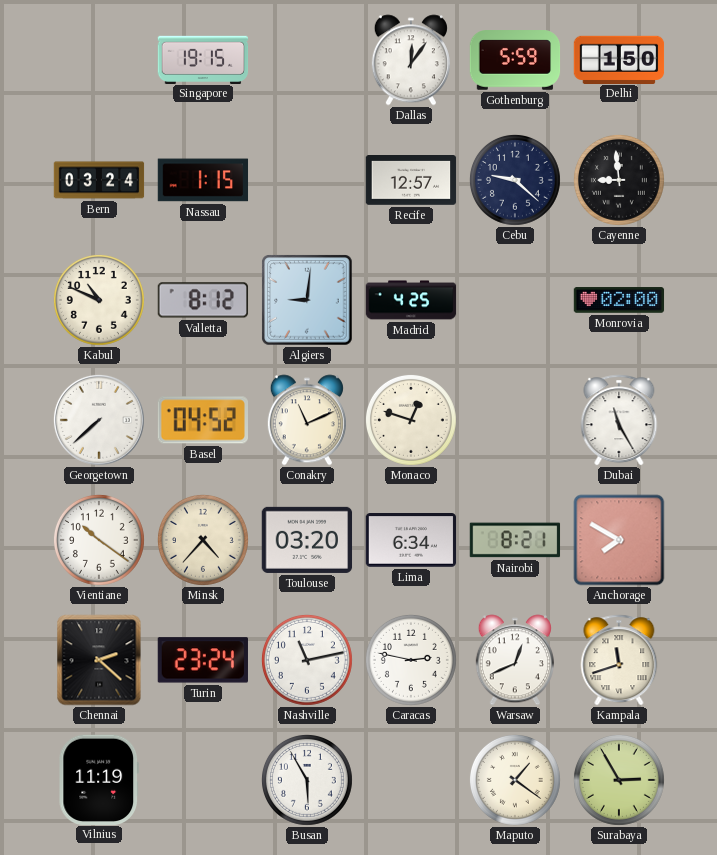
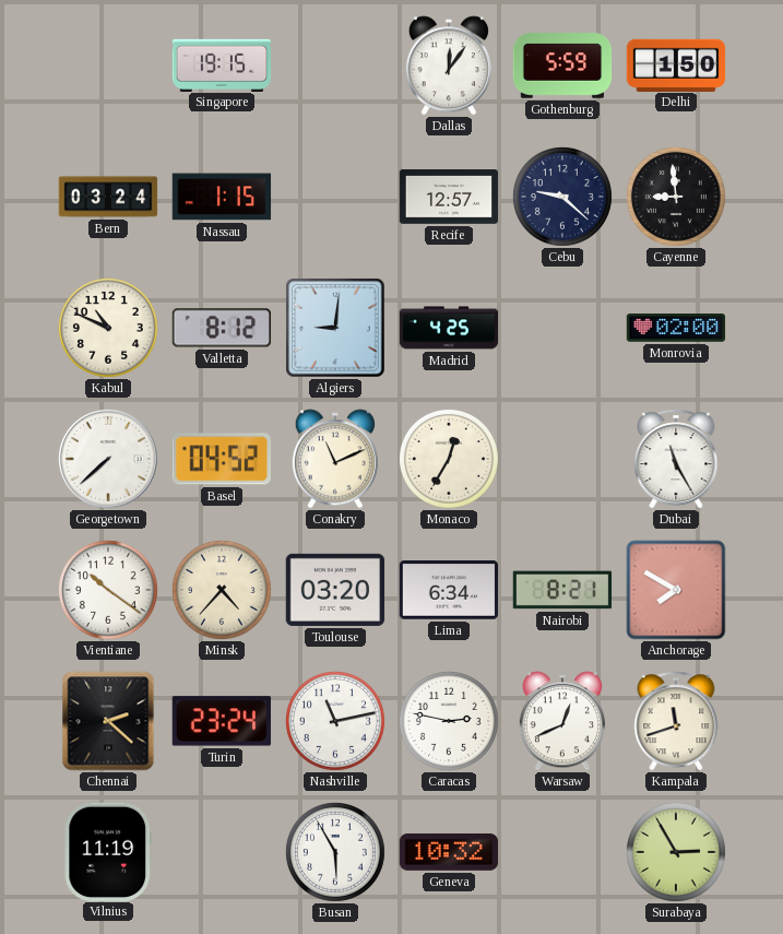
Monaco: 12:48 -> 12:35
Geneva: none -> 10:32
Maputo: 1:21 -> none
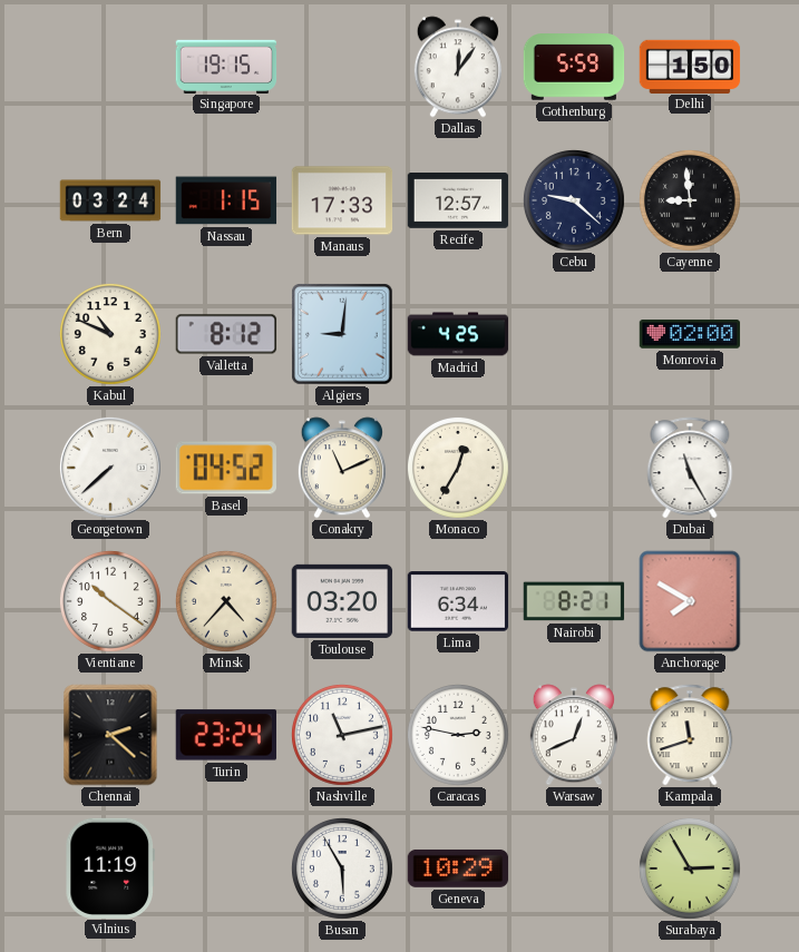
Manaus: none -> 17:33
Geneva: 10:32 -> 10:29
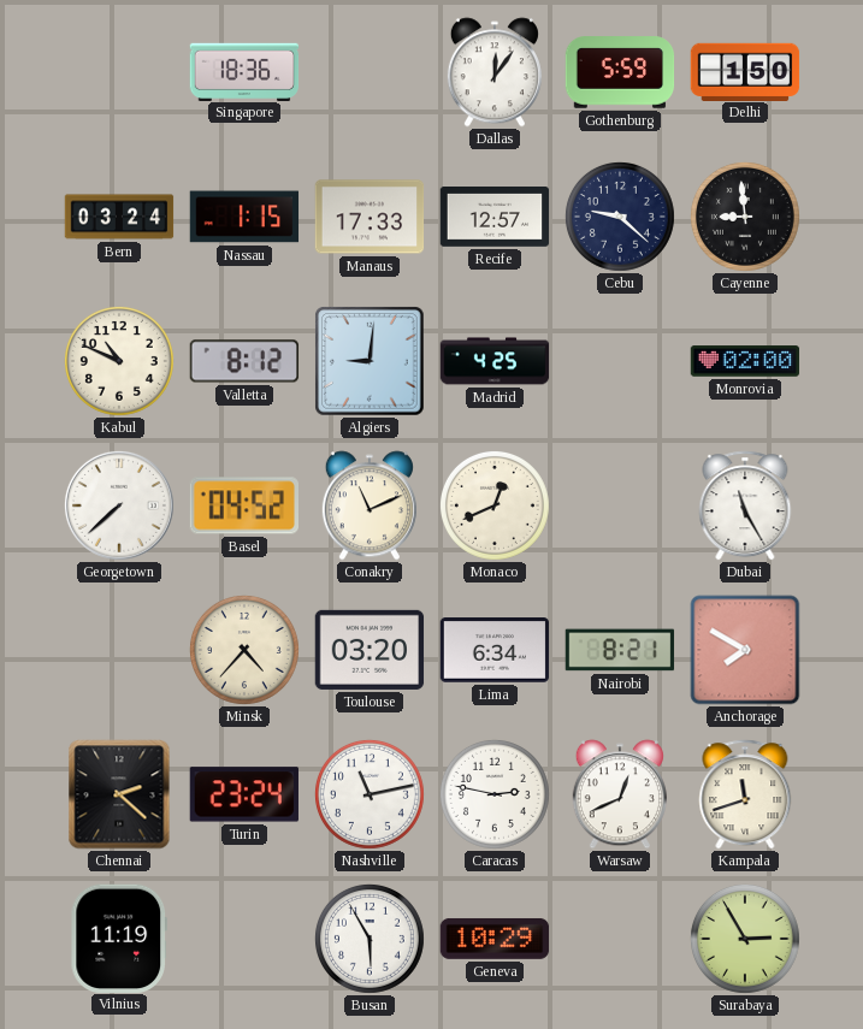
Singapore: 19:15 -> 18:36
Monaco: 12:35 -> 12:41
Vientiane: 10:21 -> none
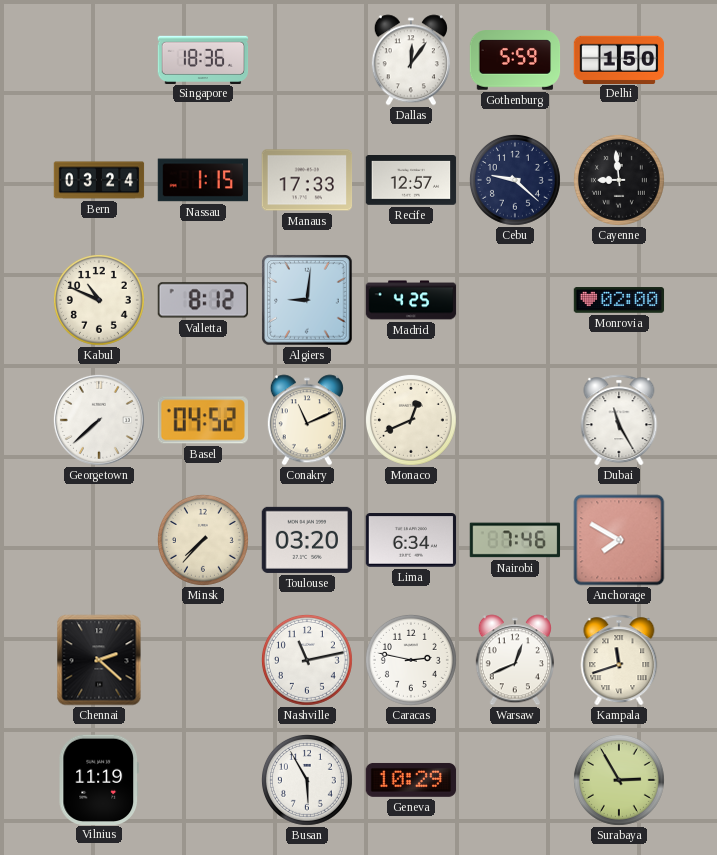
Minsk: 4:37 -> 7:37
Nairobi: 8:21 -> 7:46
Turin: 23:24 -> none
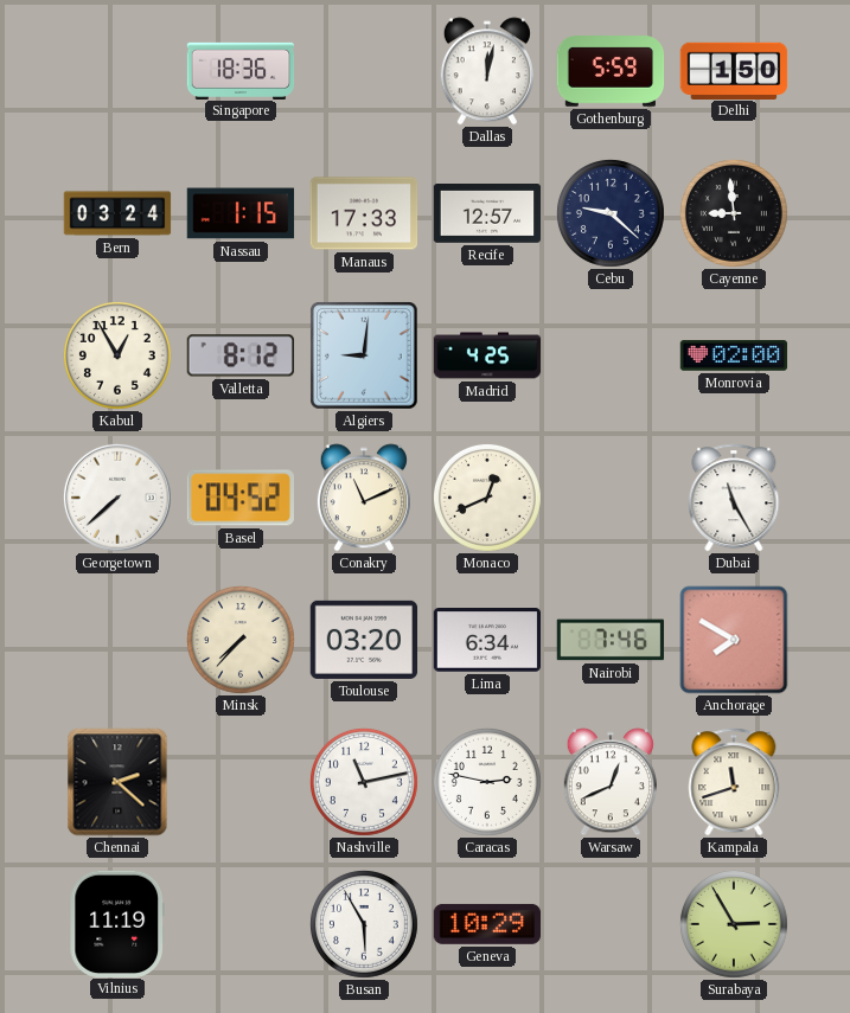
Dallas: 12:06 -> 12:02
Kabul: 10:49 -> 12:55
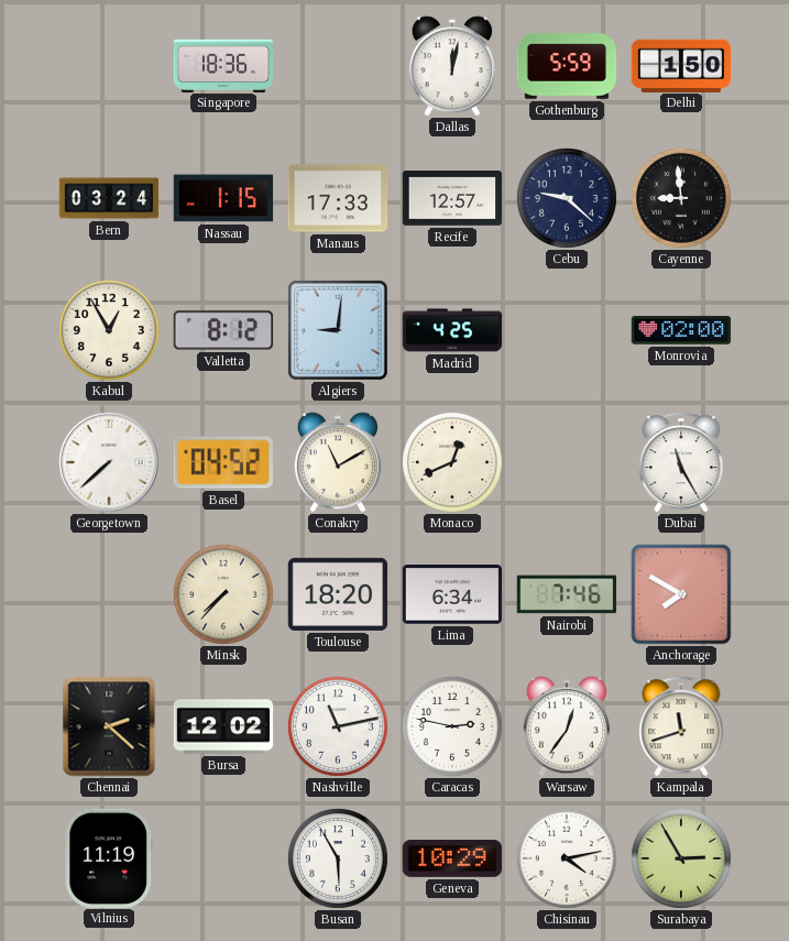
Conakry: 11:11 -> 11:10
Toulouse: 03:20 -> 18:20
Bursa: none -> 12:02
Warsaw: 12:41 -> 12:36
Chisinau: none -> 4:13
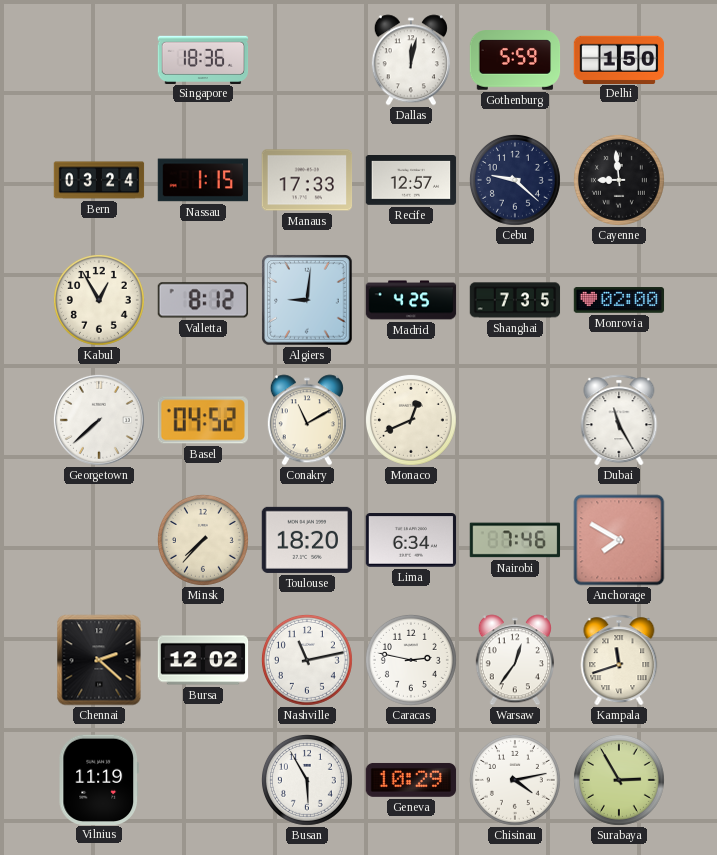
Shanghai: none -> 7:35
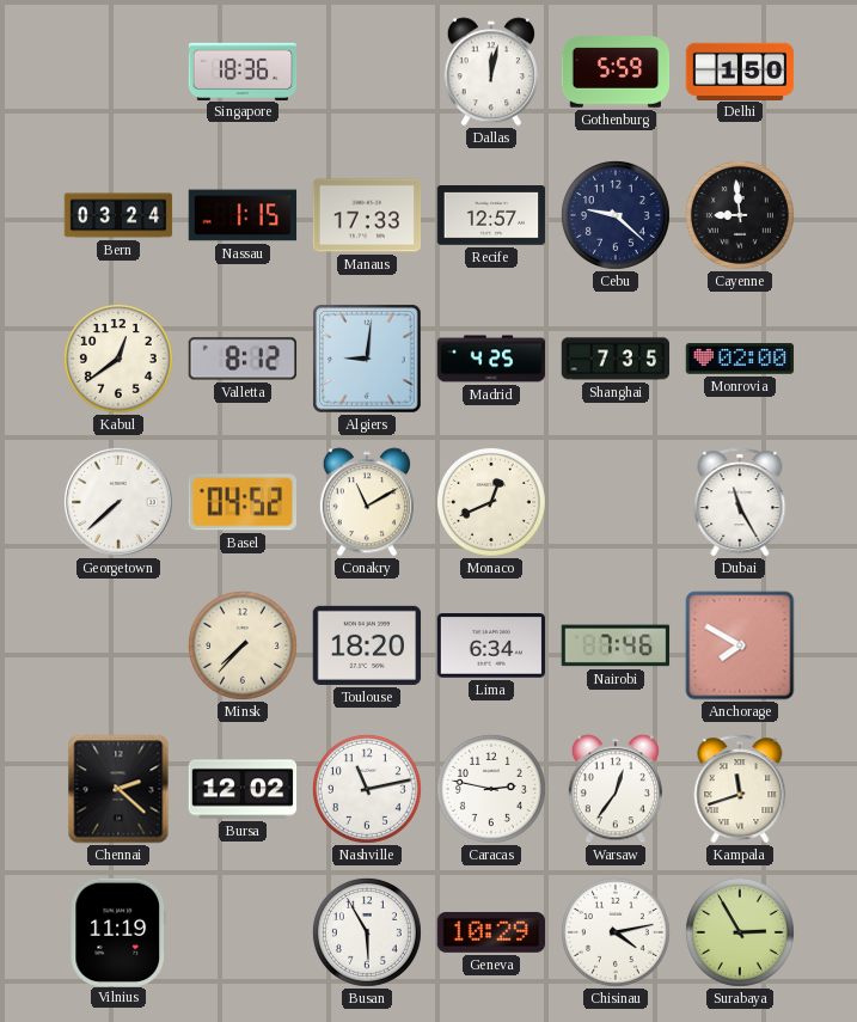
Kabul: 12:55 -> 12:39
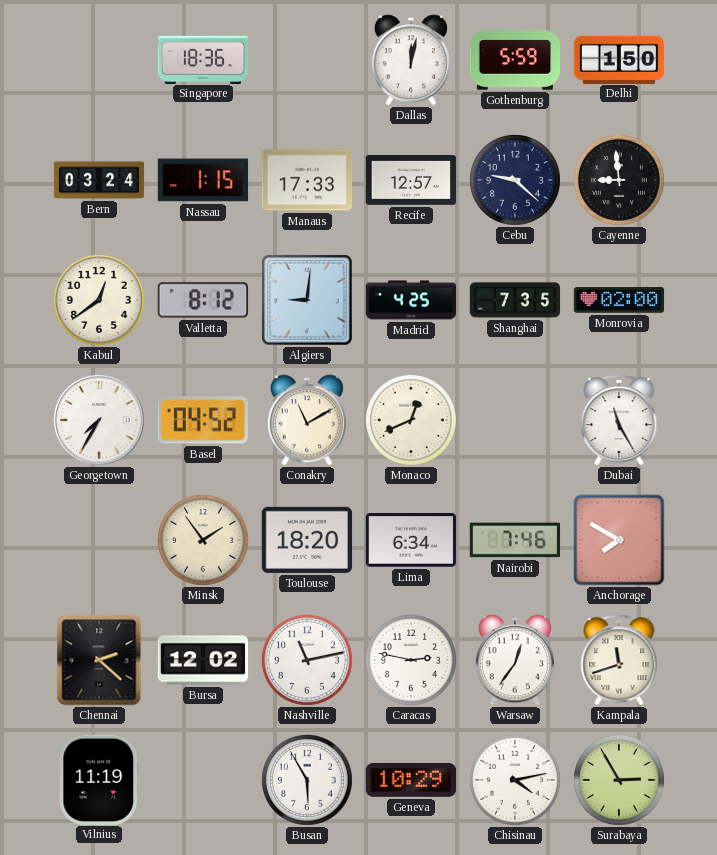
Georgetown: 7:38 -> 7:35
Minsk: 7:37 -> 1:54
